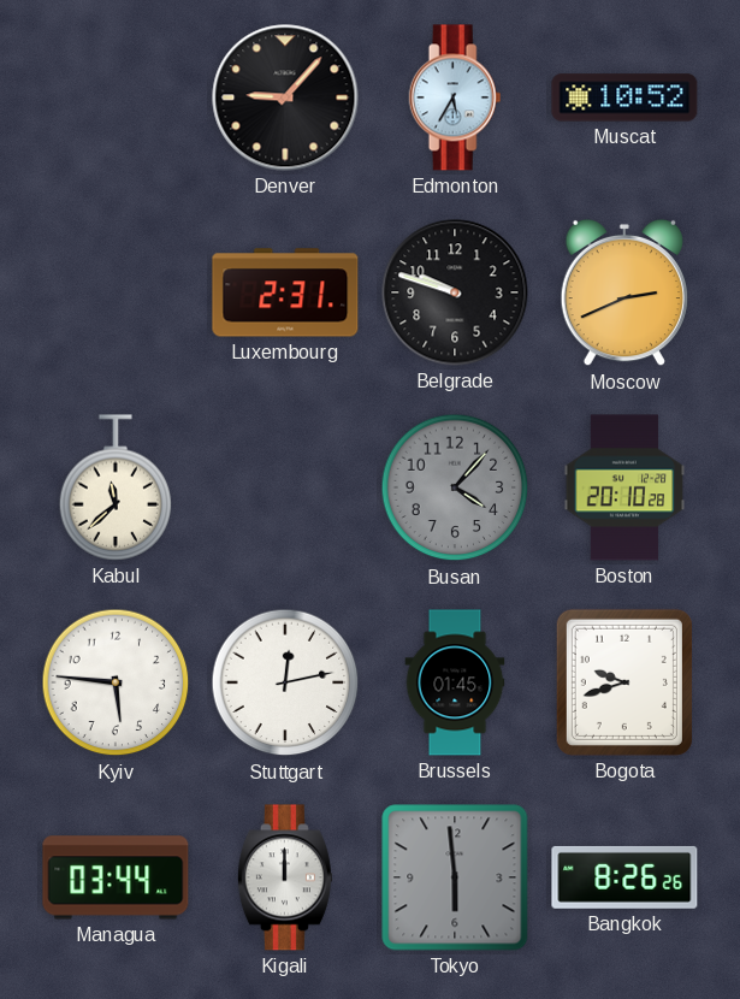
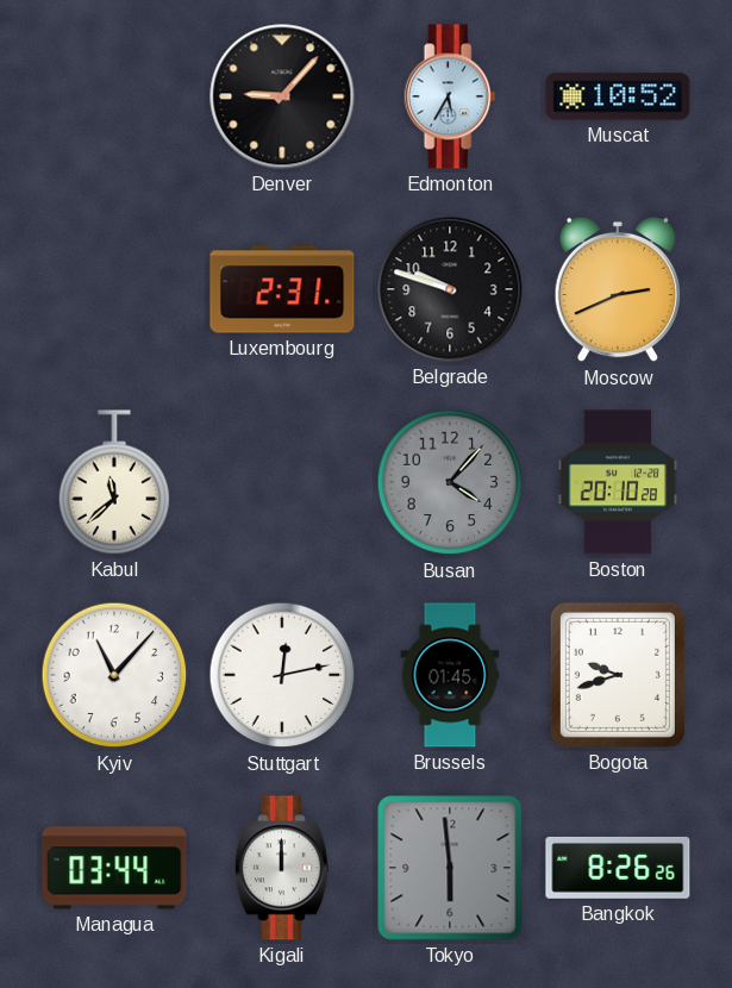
Kyiv: 5:46 -> 11:07
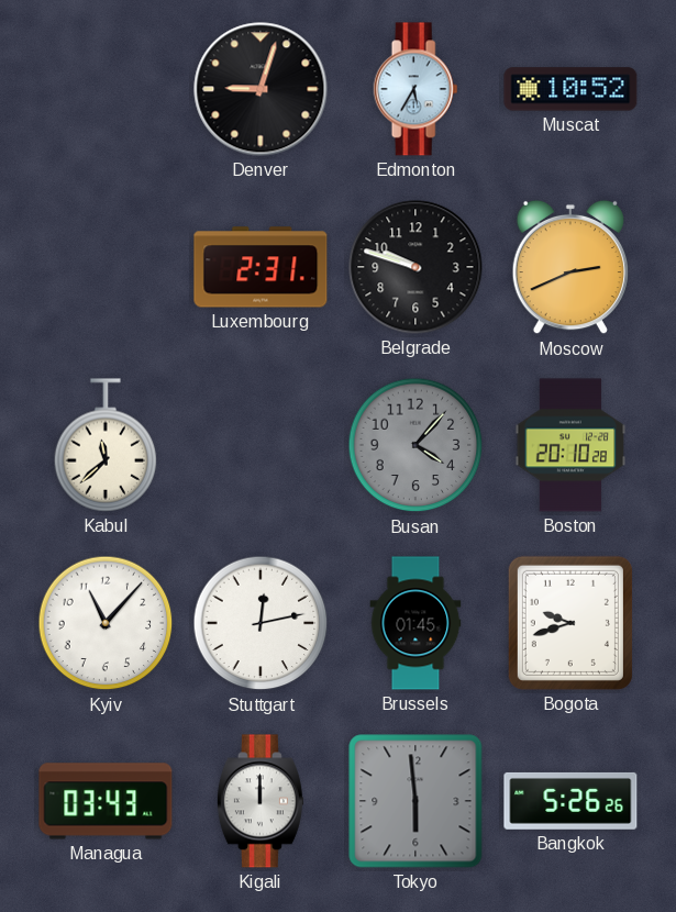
Denver: 9:07 -> 9:03
Managua: 03:44 -> 03:43
Bangkok: 8:26 -> 5:26
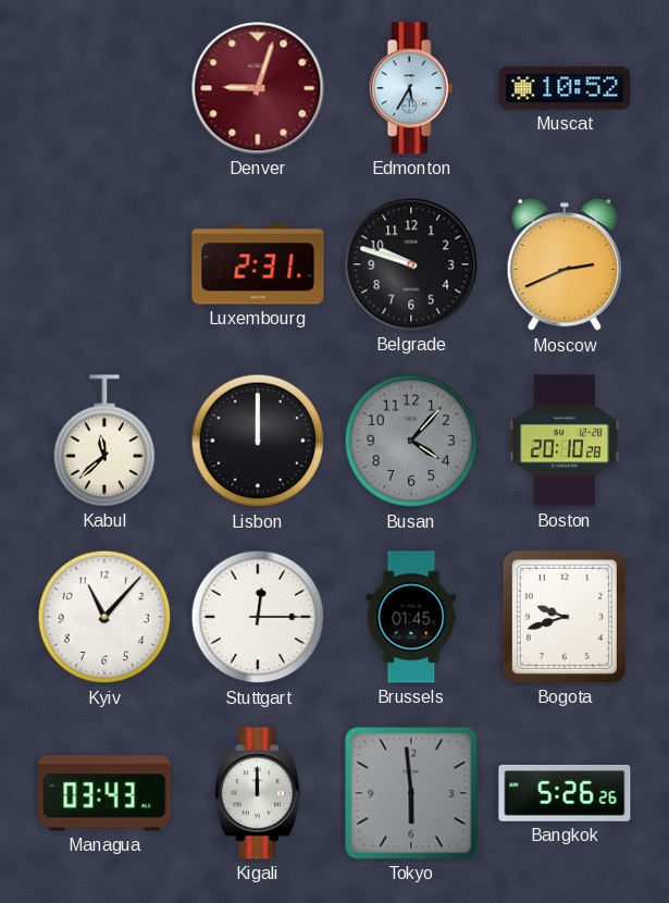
Denver dial: black -> burgundy
Lisbon: none -> 12:00
Stuttgart: 12:13 -> 12:15
